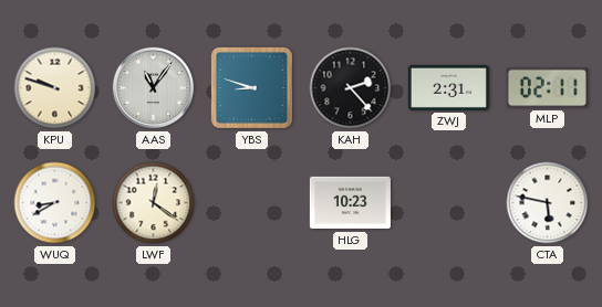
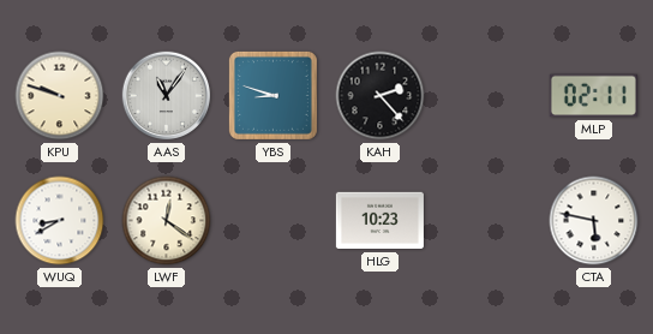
ZWJ: 2:31 -> none
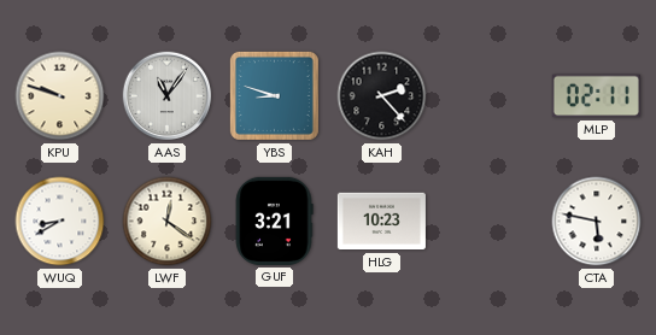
GUF: none -> 3:21
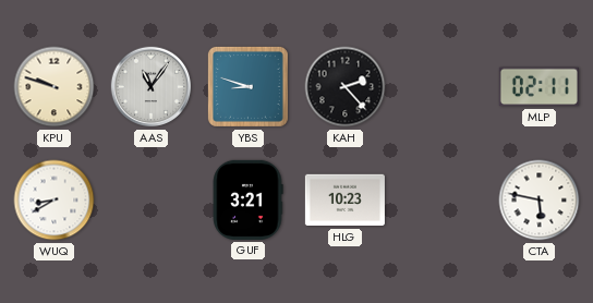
LWF: 12:21 -> none
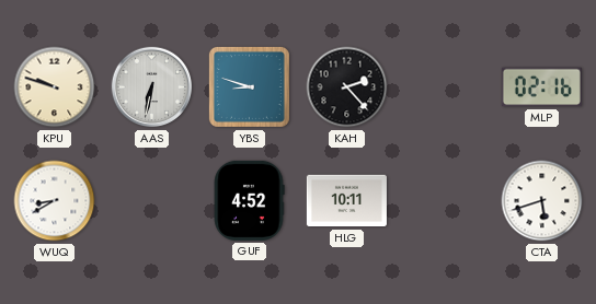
AAS: 11:06 -> 6:32
MLP: 02:11 -> 02:16
GUF: 3:21 -> 4:52
HLG: 10:23 -> 10:11
CTA: 5:47 -> 5:42
